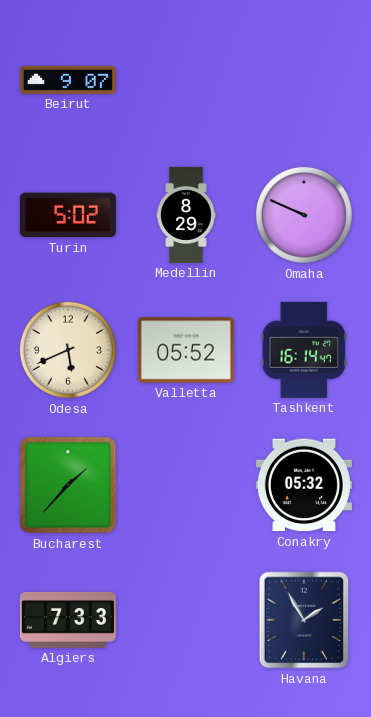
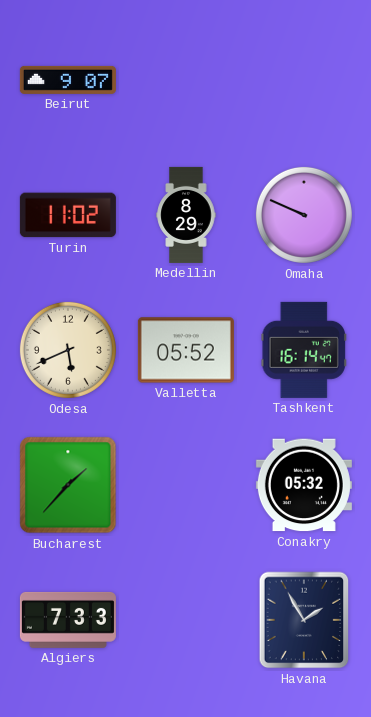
Turin: 5:02 -> 11:02
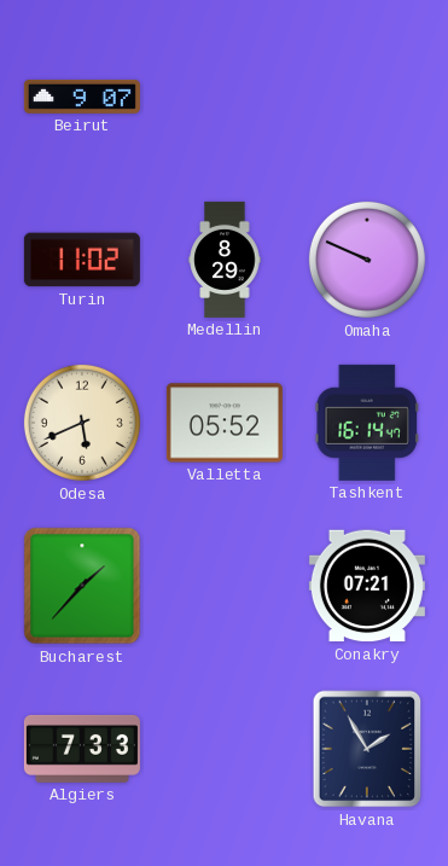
Conakry: 05:32 -> 07:21
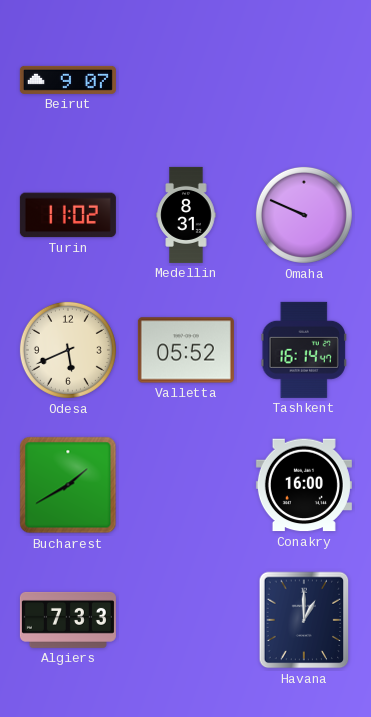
Medellin: 8:29 -> 8:31
Bucharest: 1:37 -> 1:40
Conakry: 07:21 -> 16:00
Havana: 1:55 -> 1:00
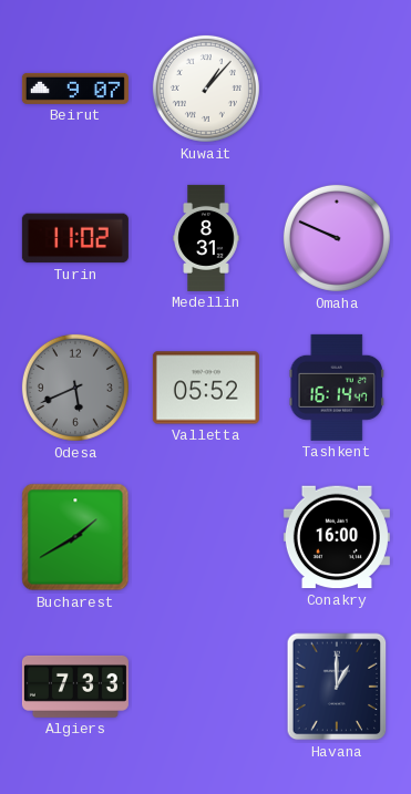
Kuwait: none -> 1:07
Odesa dial: cream -> grey
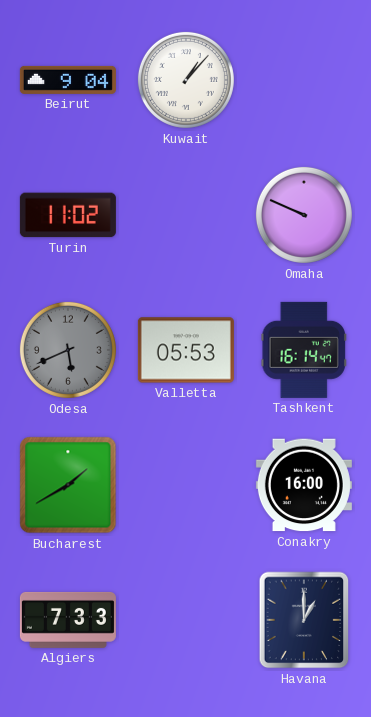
Beirut: 9:07 -> 9:04
Medellin: 8:31 -> none
Valletta: 05:52 -> 05:53
